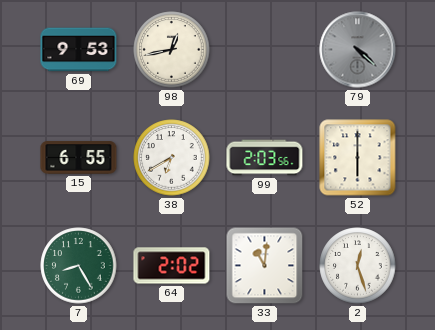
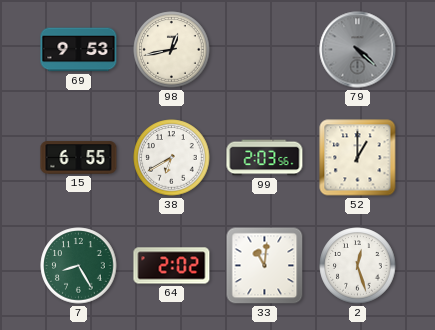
52: 6:00 -> 1:00
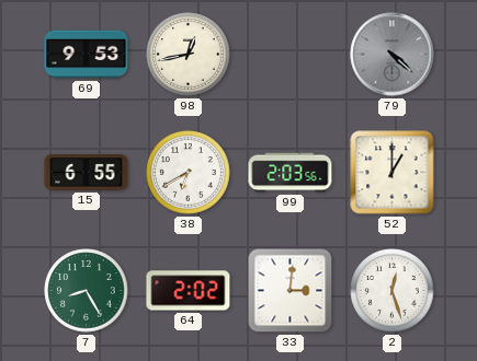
33: 11:01 -> 3:01
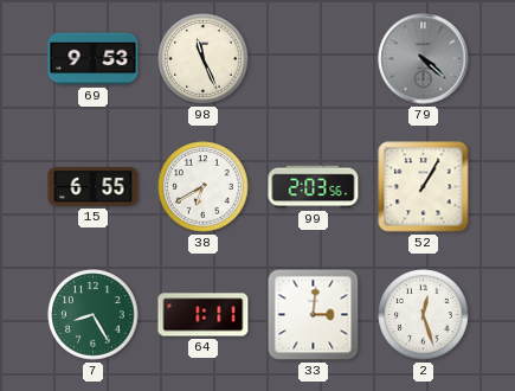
98: 12:43 -> 11:26
52: 1:00 -> 1:05
64: 2:02 -> 1:11
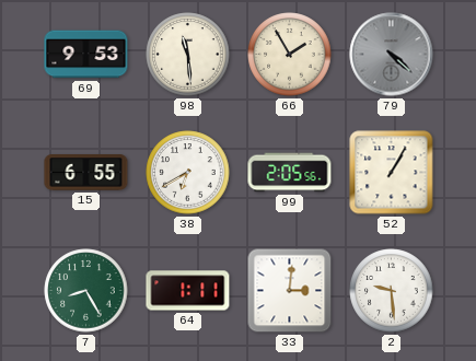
98: 11:26 -> 11:29
66: none -> 1:55
99: 2:03 -> 2:05
2: 12:27 -> 9:29
